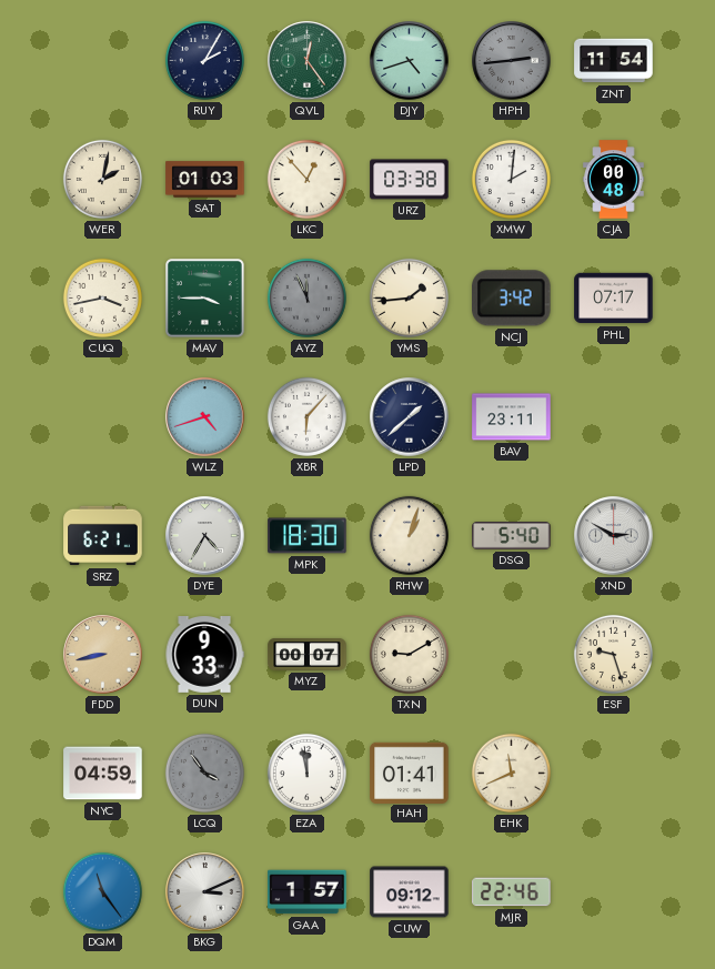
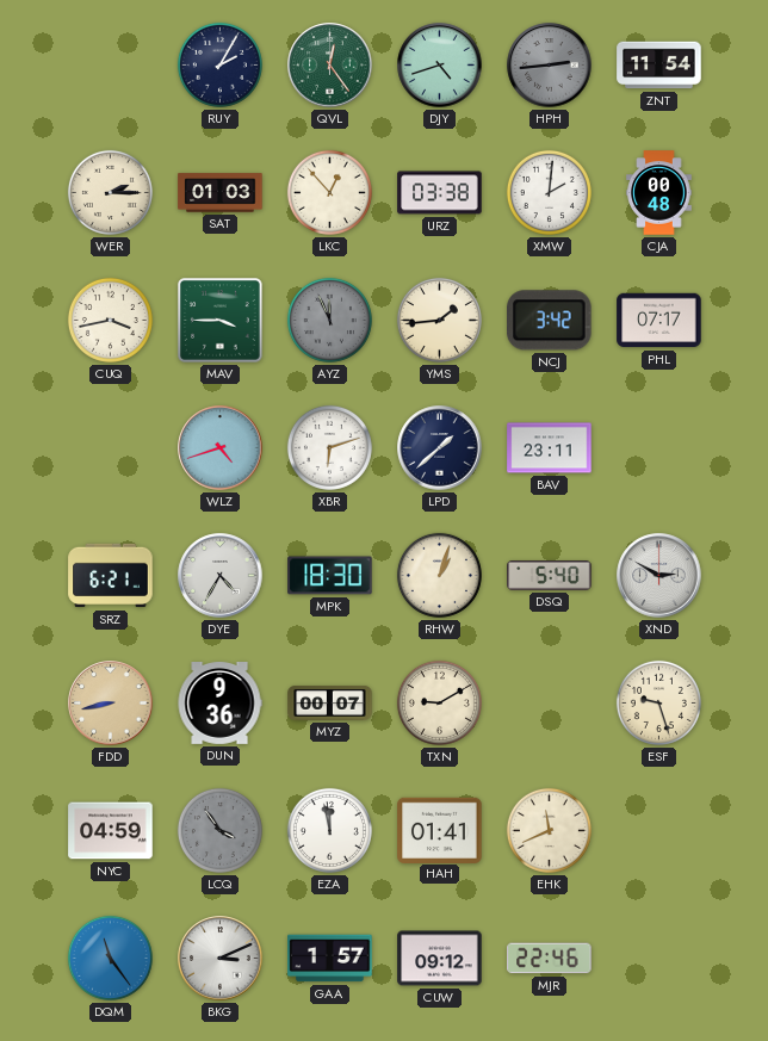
WER: 2:02 -> 2:15
XBR: 6:07 -> 6:12
DUN: 9:33 -> 9:36
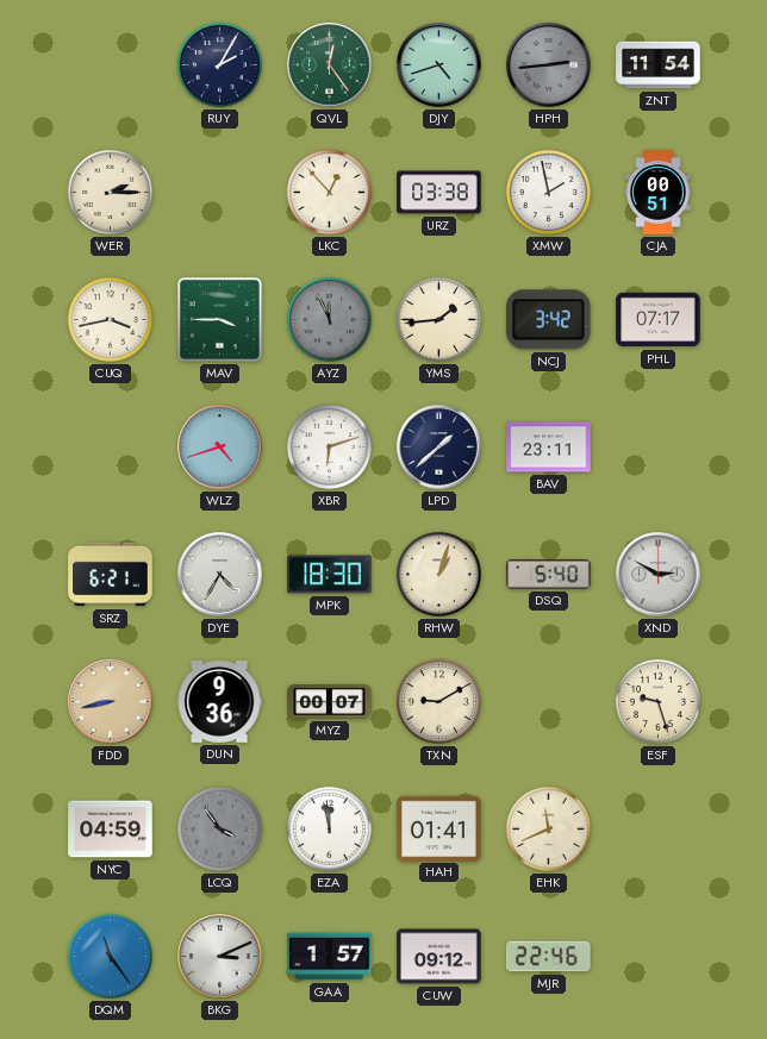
SAT: 01:03 -> none
XMW: 2:01 -> 1:58
CJA: 00:48 -> 00:51
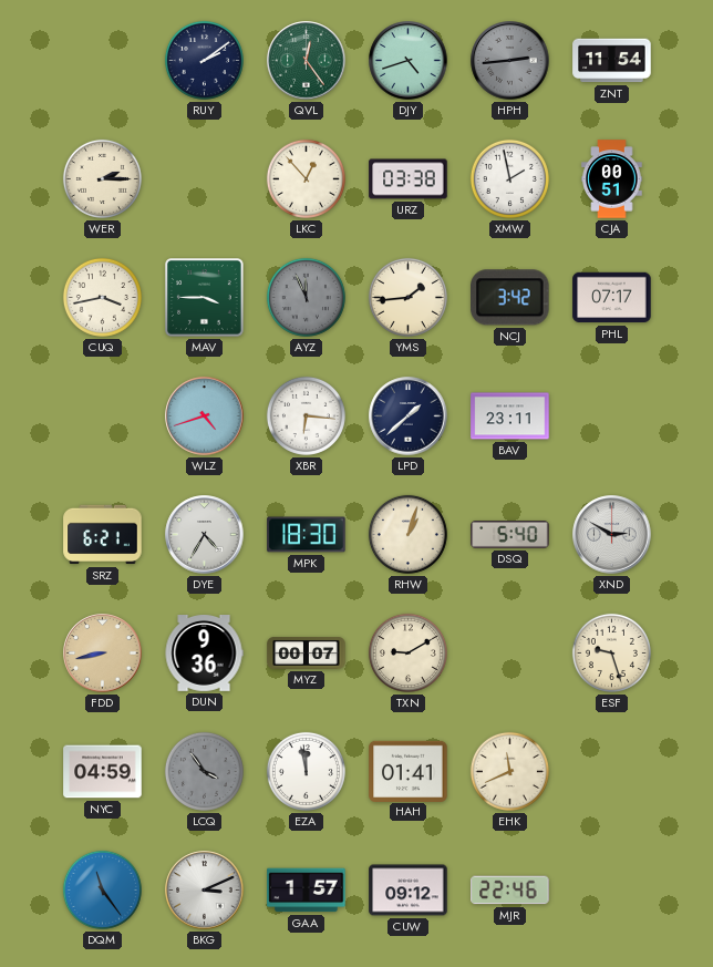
RUY: 2:05 -> 2:09
XBR: 6:12 -> 6:16
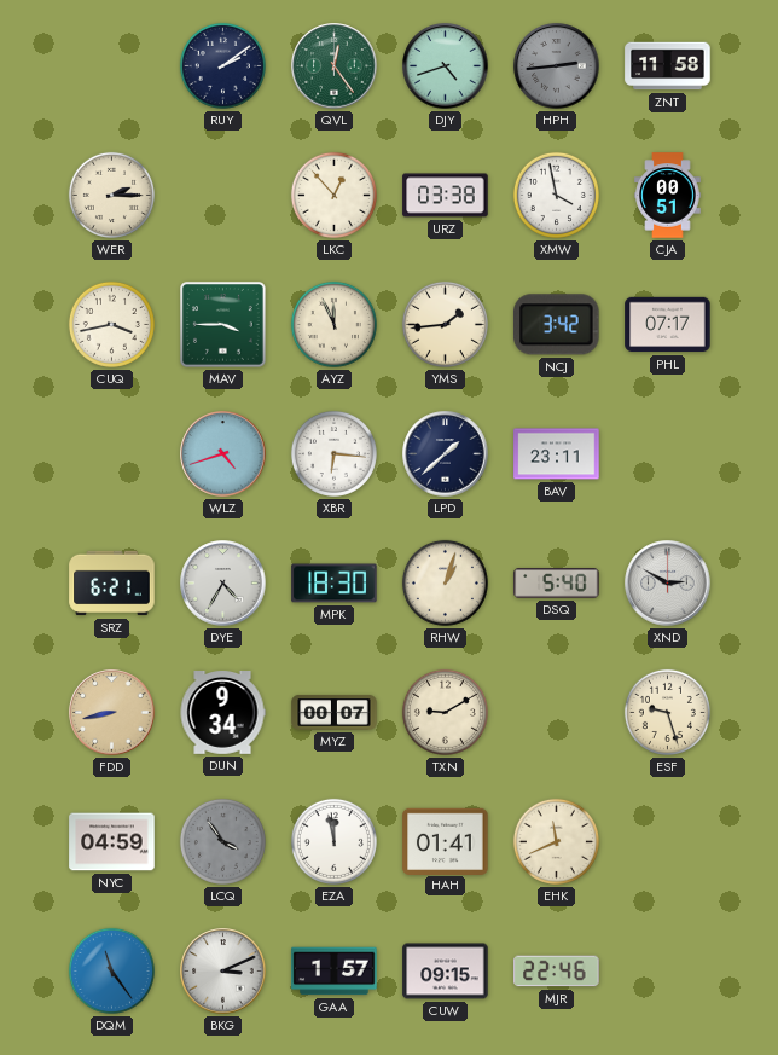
ZNT: 11:54 -> 11:58
XMW: 1:58 -> 3:58
AYZ dial: grey -> cream
DUN: 9:36 -> 9:34
CUW: 09:12 -> 09:15
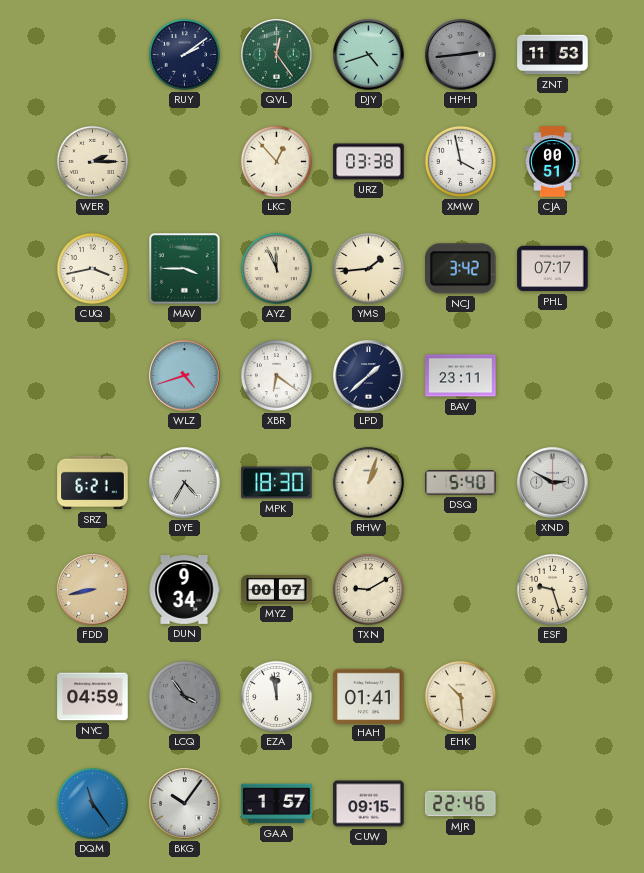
ZNT: 11:58 -> 11:53
XBR: 6:16 -> 6:21
EHK: 11:41 -> 10:29
BKG: 3:11 -> 10:06
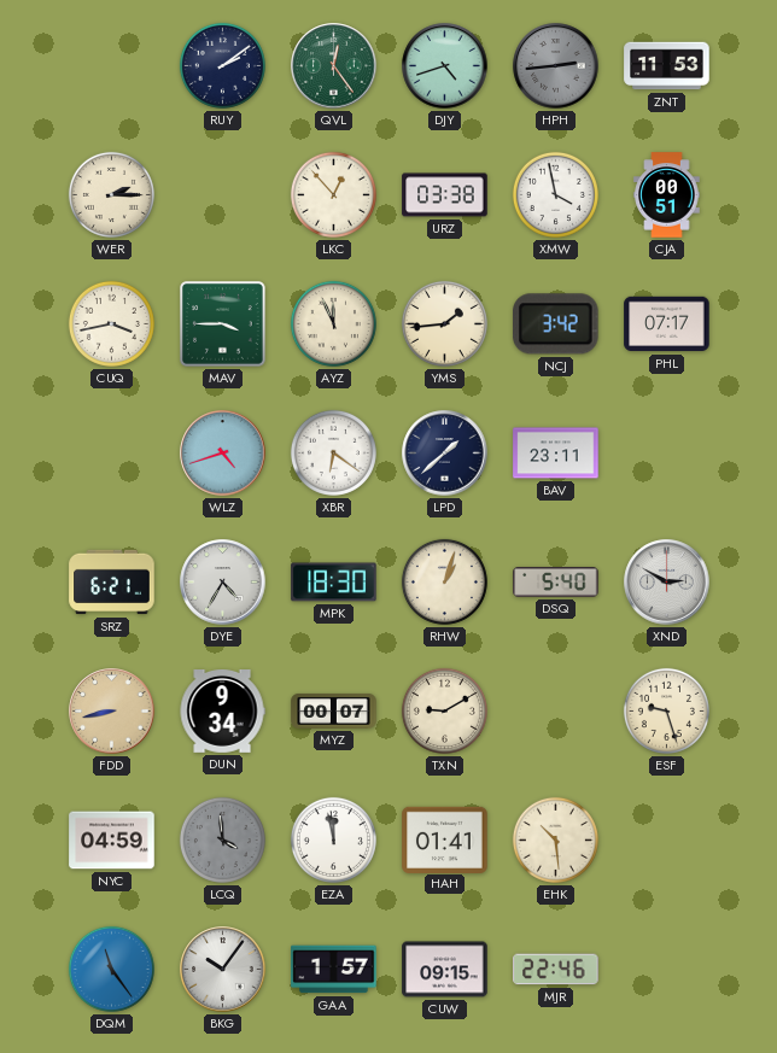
LCQ: 3:54 -> 3:59
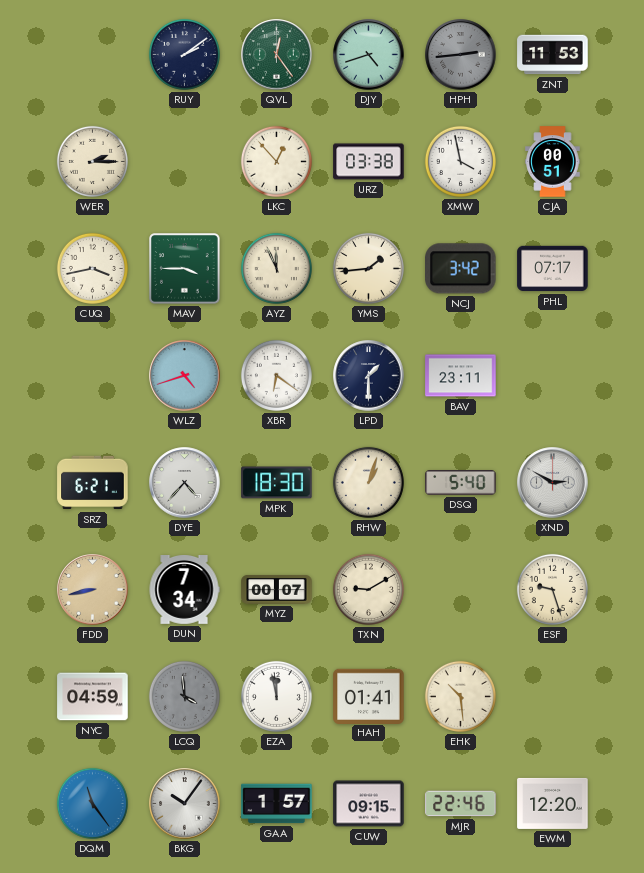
LPD: 1:38 -> 1:30
DYE: 4:35 -> 4:37
DUN: 9:34 -> 7:34
EWM: none -> 12:20
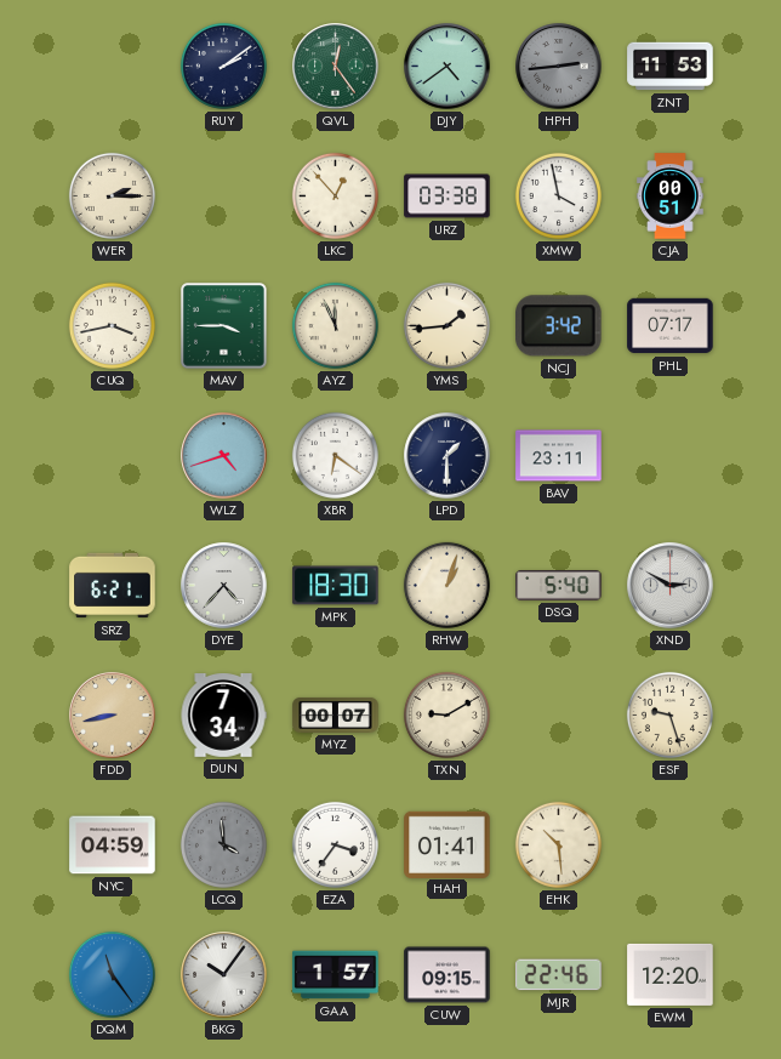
DJY: 4:42 -> 4:39
EZA: 11:58 -> 3:36
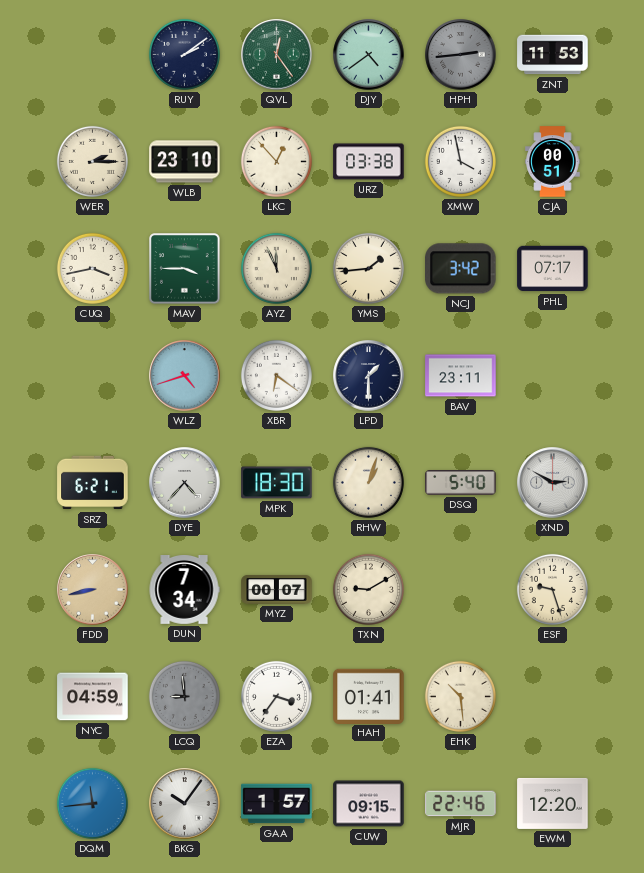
WLB: none -> 23:10
LCQ: 3:59 -> 8:59
DQM: 11:24 -> 11:44
